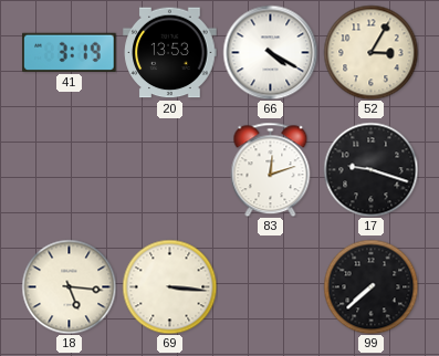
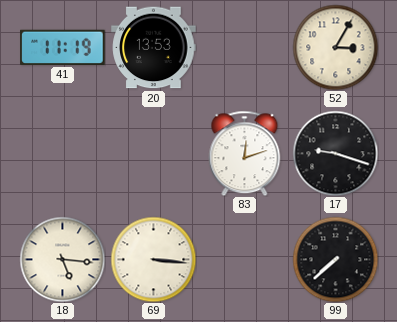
41: 3:19 -> 11:19
66: 4:20 -> none
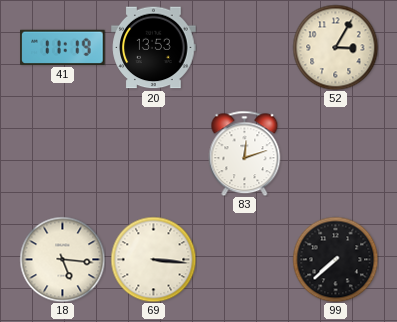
17: 9:18 -> none
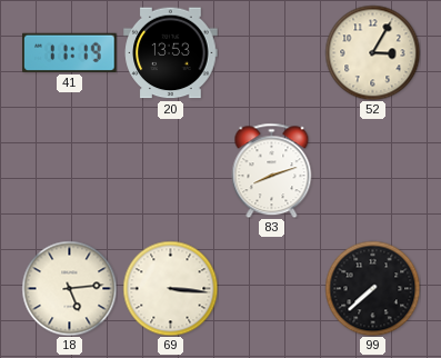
83: 12:12 -> 8:12
18: 5:16 -> 5:14
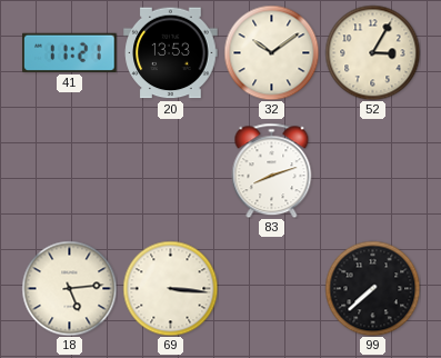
41: 11:19 -> 11:21
32: none -> 10:09
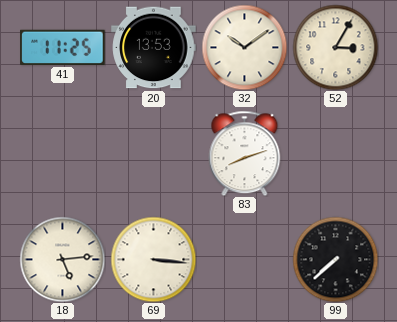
41: 11:21 -> 11:25
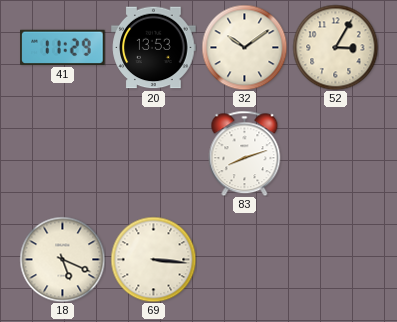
41: 11:25 -> 11:29
18: 5:14 -> 5:19
99: 7:38 -> none
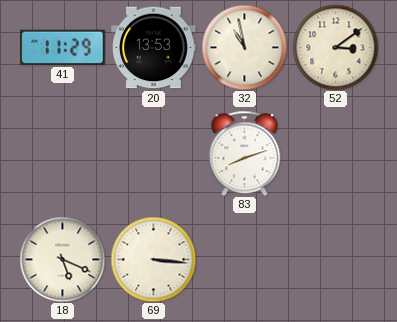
32: 10:09 -> 10:58
52: 3:05 -> 3:09
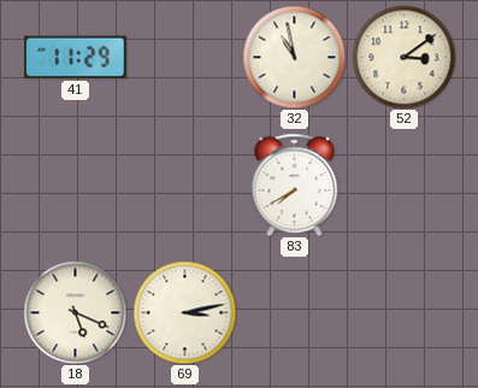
20: 13:53 -> none
83: 8:12 -> 7:40
69: 3:16 -> 3:13
